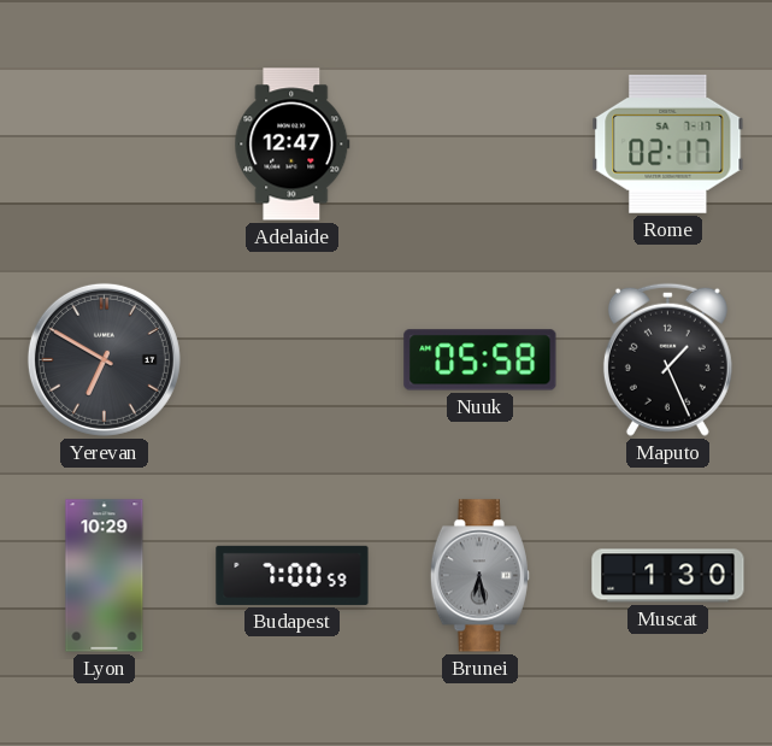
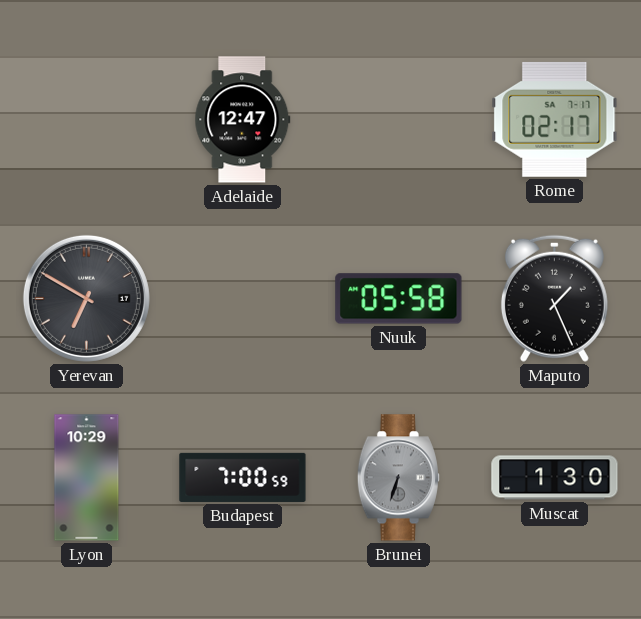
Brunei: 6:28 -> 6:33
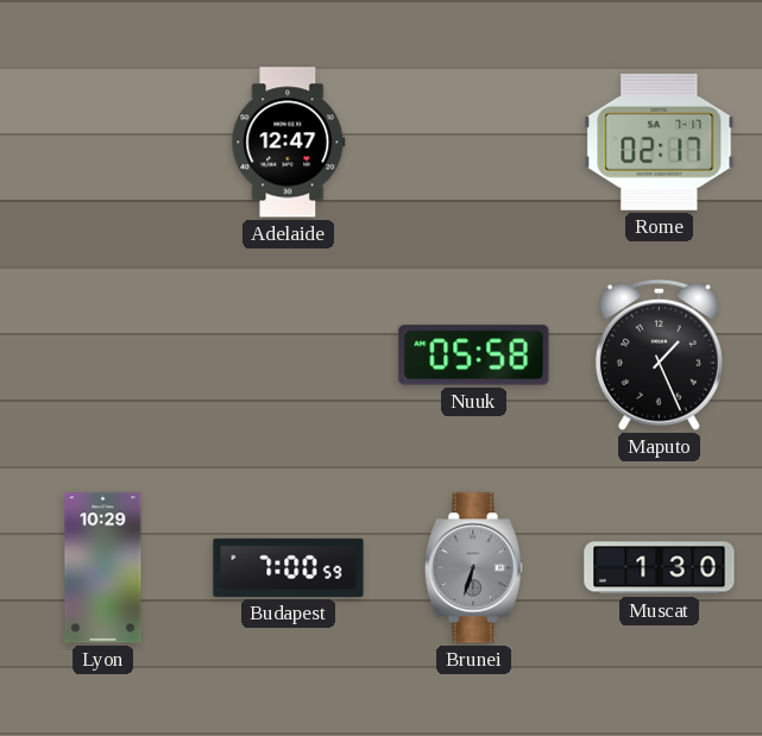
Yerevan: 6:50 -> none
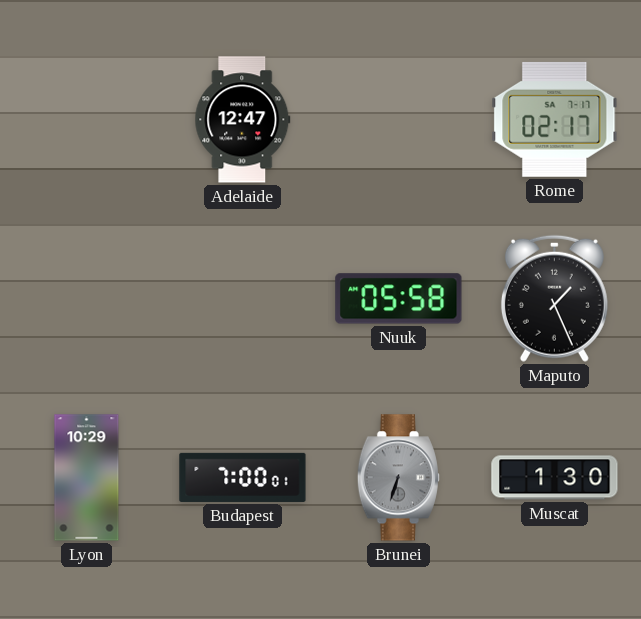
Budapest: 7:00:59 -> 7:00:01
